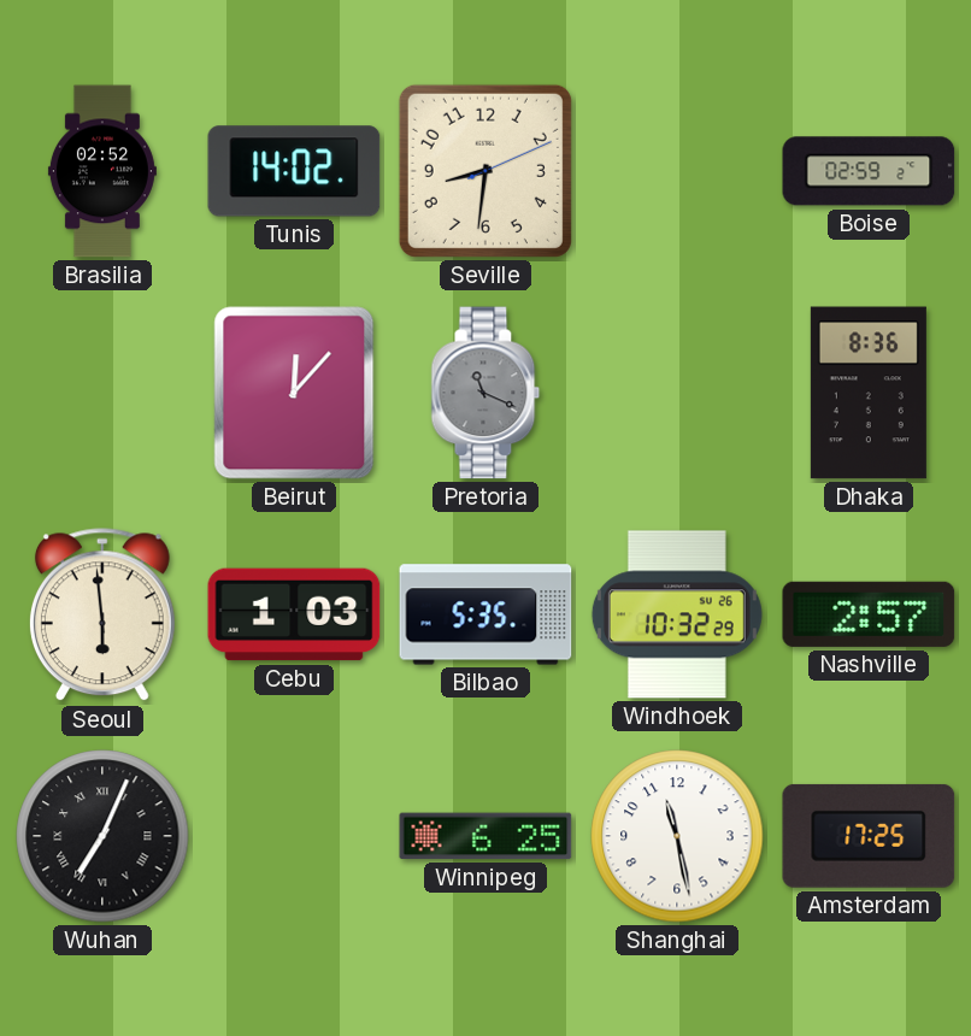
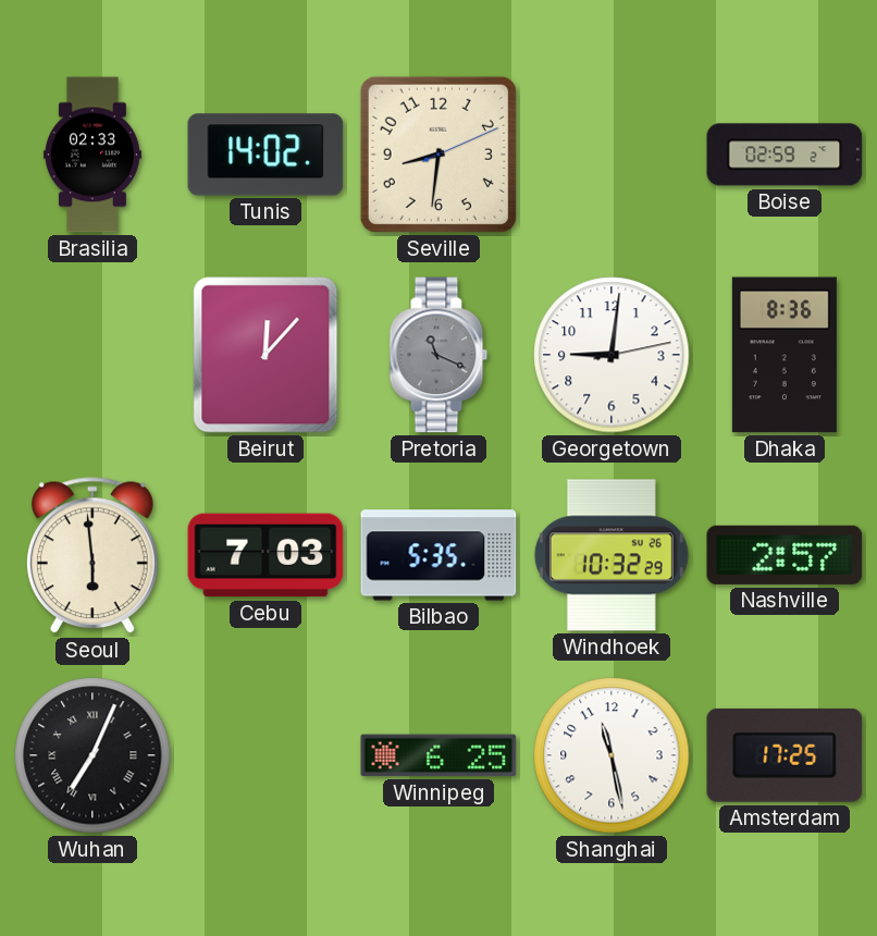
Brasilia: 02:52 -> 02:33
Georgetown: none -> 9:01
Cebu: 1:03 -> 7:03
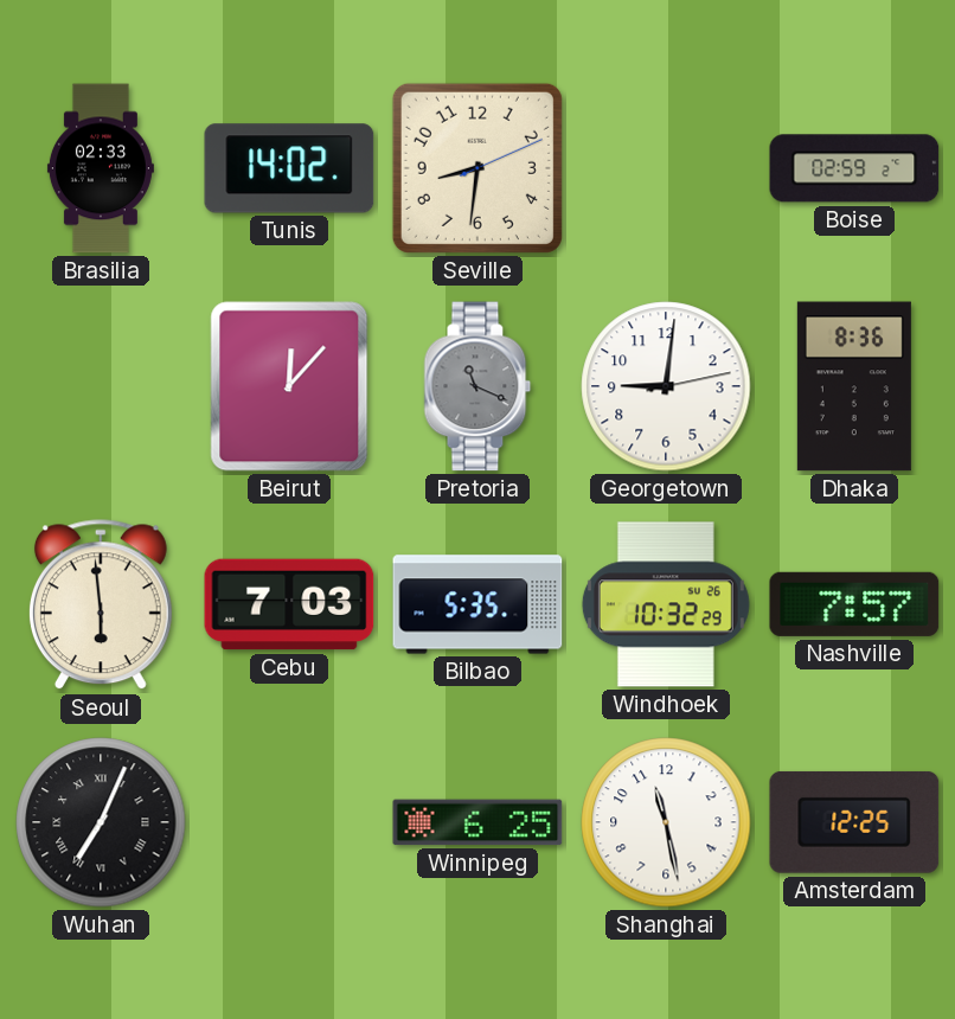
Nashville: 2:57 -> 7:57
Amsterdam: 17:25 -> 12:25
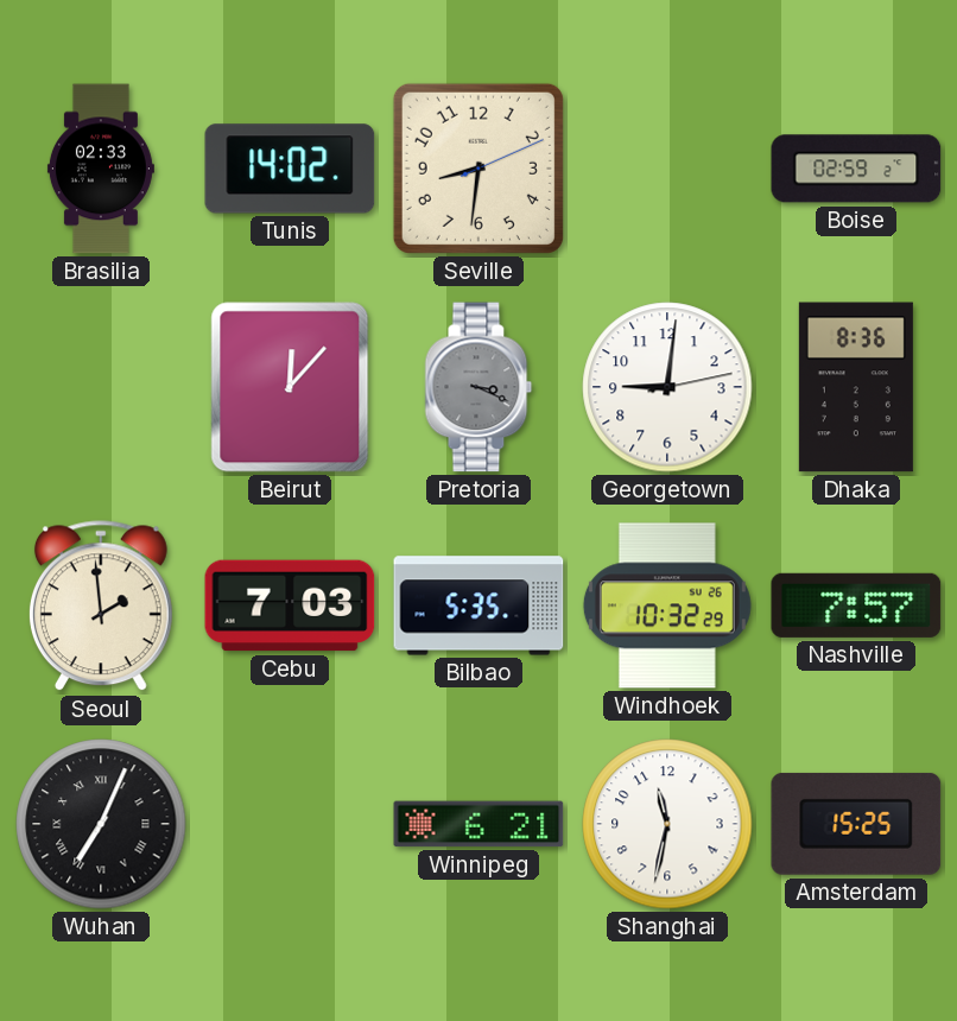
Pretoria: 11:19 -> 3:19
Seoul: 5:59 -> 1:59
Winnipeg: 6:25 -> 6:21
Shanghai: 11:28 -> 11:32
Amsterdam: 12:25 -> 15:25
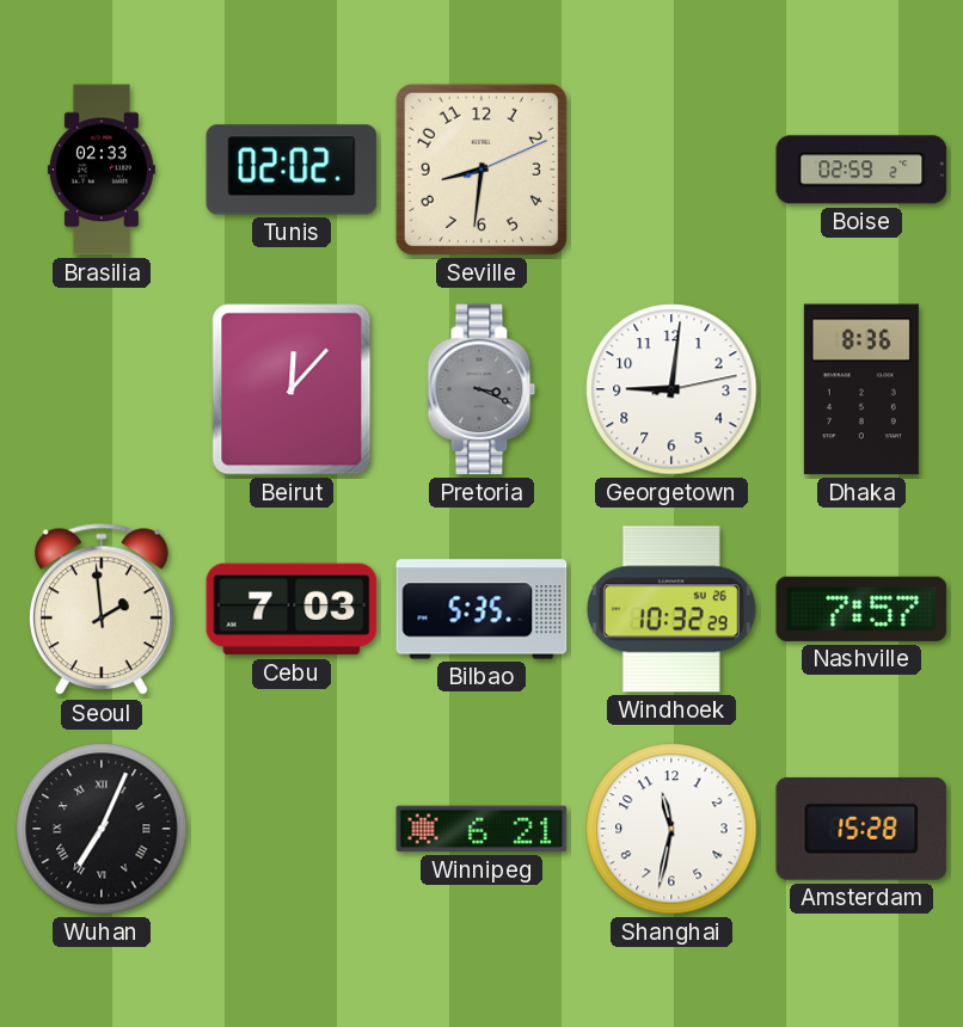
Tunis: 14:02 -> 02:02
Amsterdam: 15:25 -> 15:28
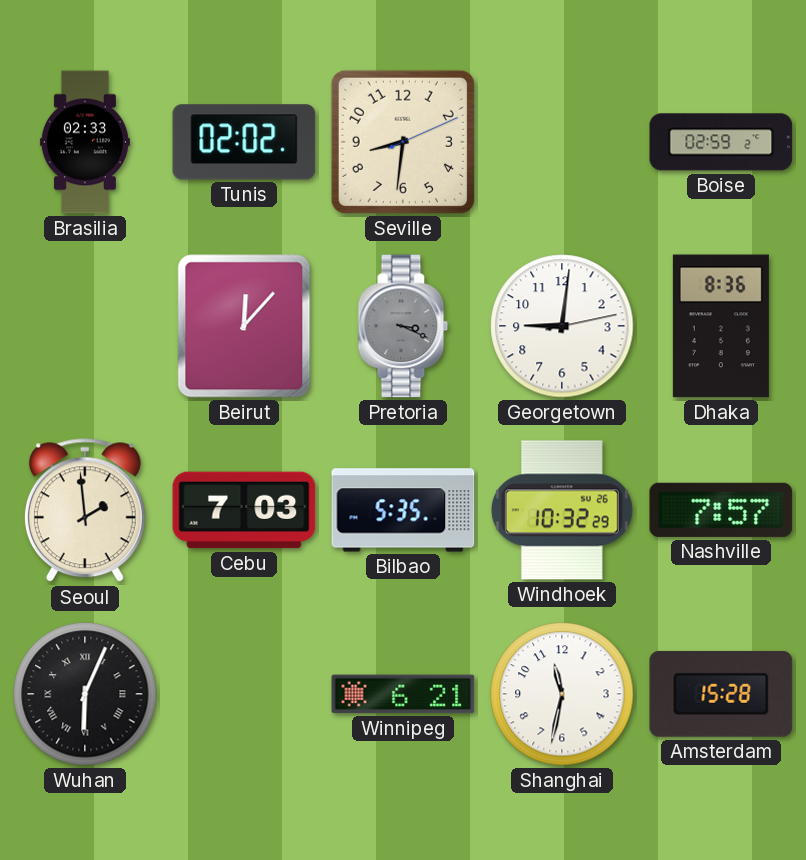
Wuhan: 7:04 -> 6:04
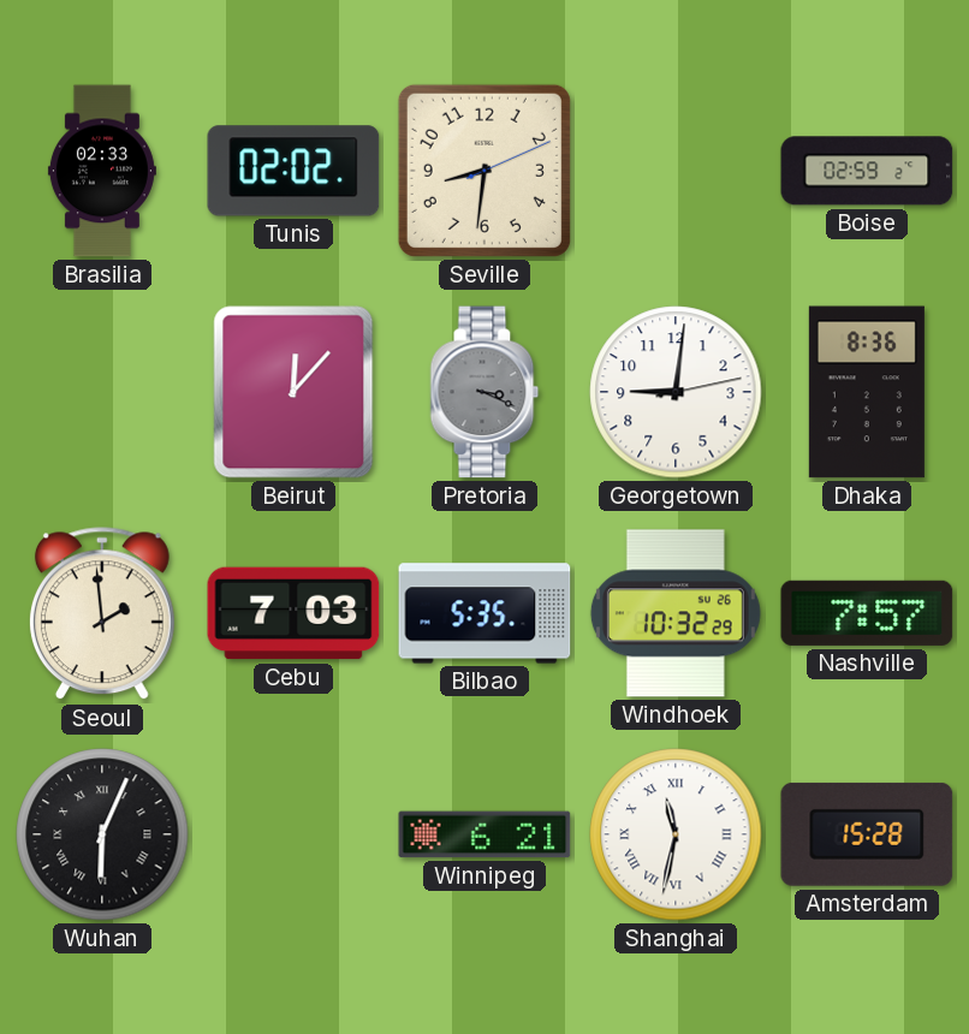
Shanghai numerals: Arabic -> Roman
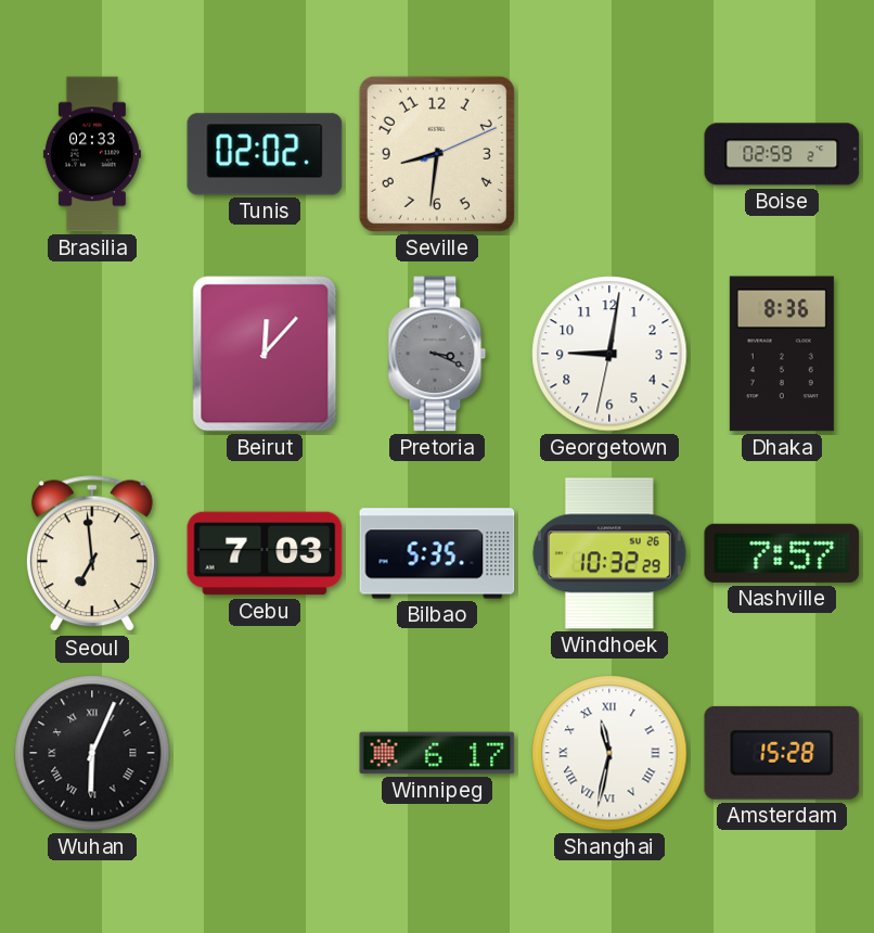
Georgetown: 9:01:13 -> 9:01:32
Seoul: 1:59 -> 6:59
Winnipeg: 6:21 -> 6:17
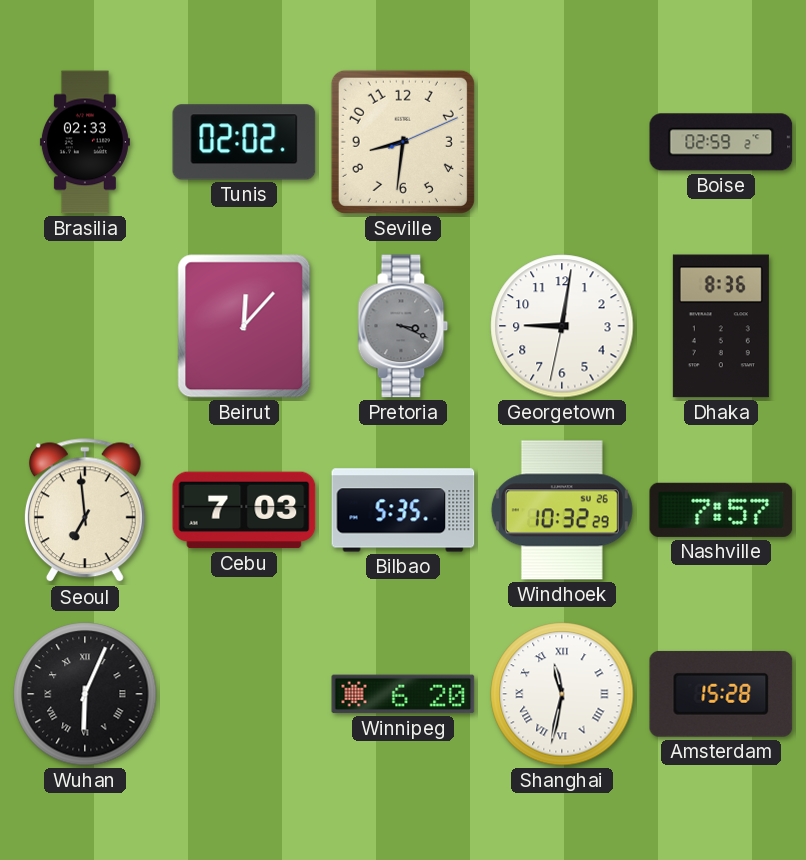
Winnipeg: 6:17 -> 6:20
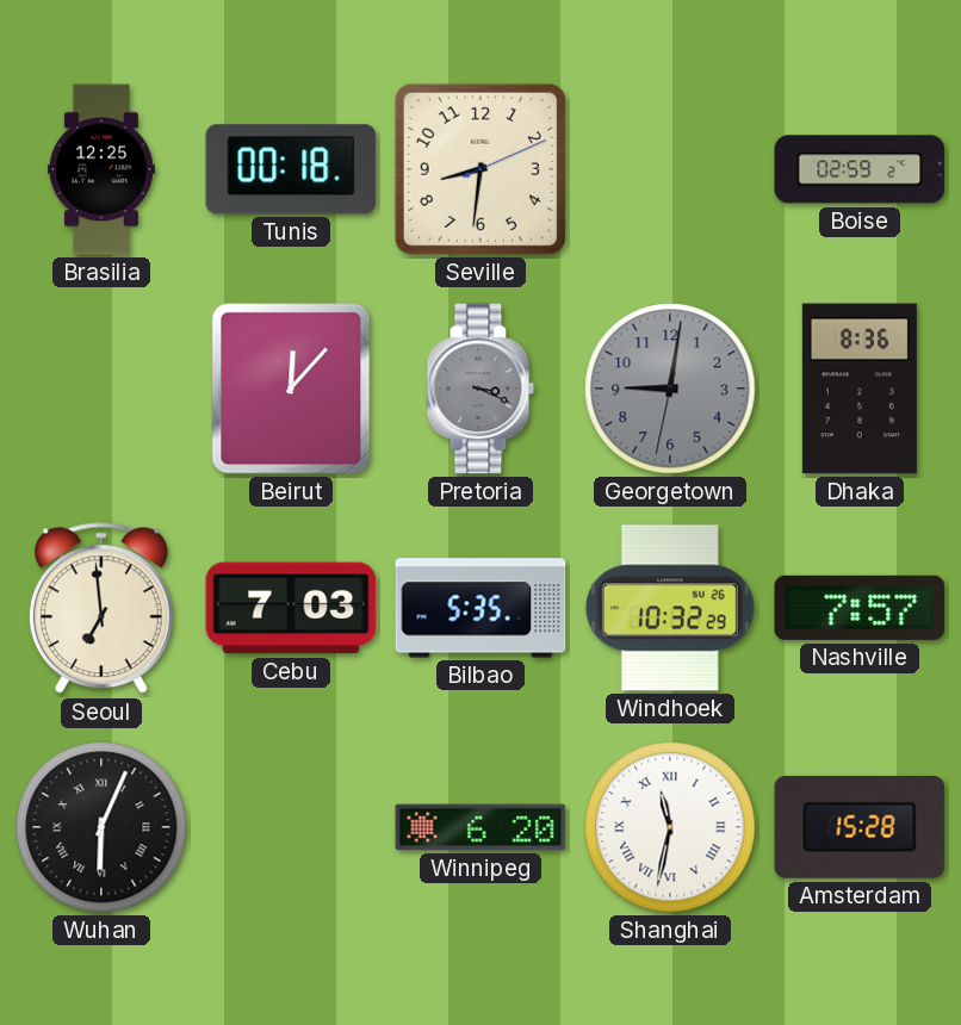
Brasilia: 02:33 -> 12:25
Tunis: 02:02 -> 00:18
Georgetown dial: white -> grey
